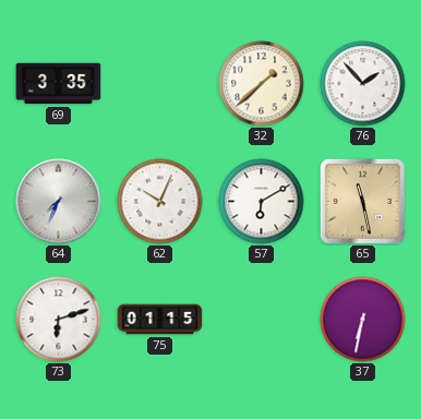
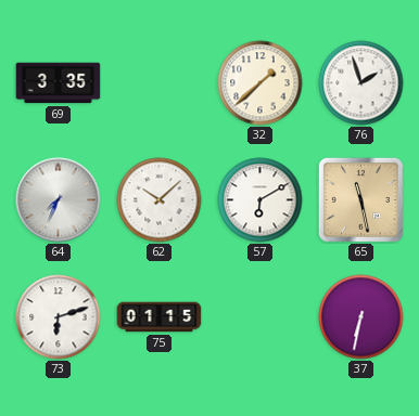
76: 1:53 -> 1:57
62: 10:04 -> 10:08
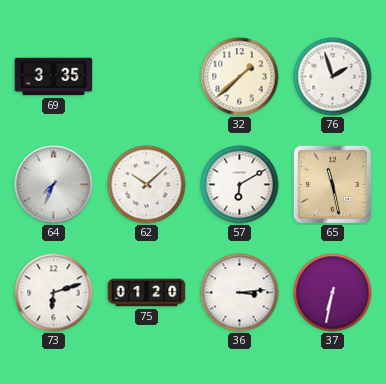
75: 01:15 -> 01:20
36: none -> 3:14
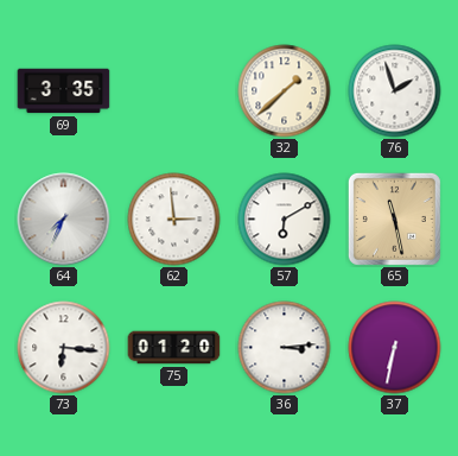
62: 10:08 -> 2:59
73: 6:12 -> 6:16
